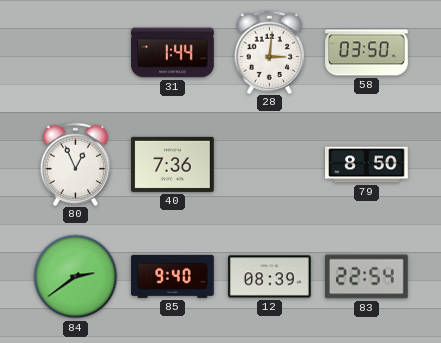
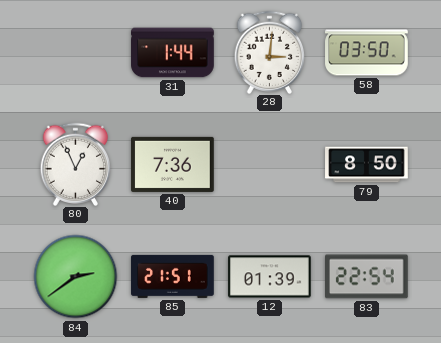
85: 9:40 -> 21:51
12: 08:39 -> 01:39
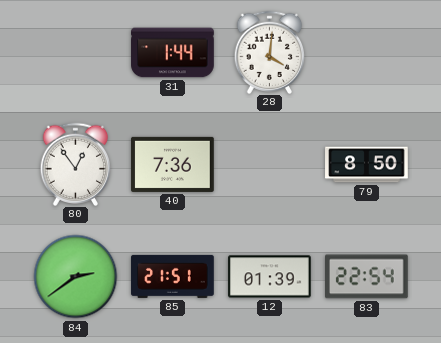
28: 3:01 -> 4:01
58: 03:50 -> none
80: 12:56 -> 12:54
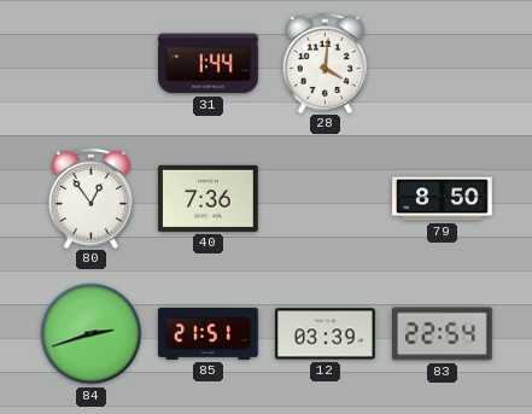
84: 2:39 -> 2:42
12: 01:39 -> 03:39
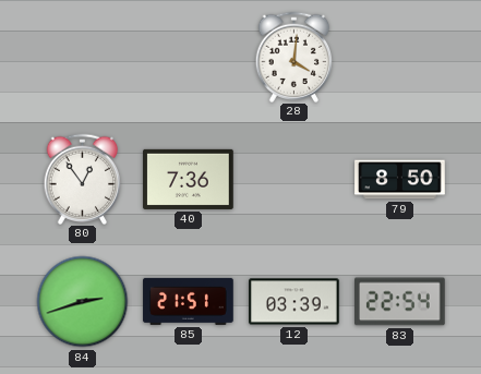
31: 1:44 -> none
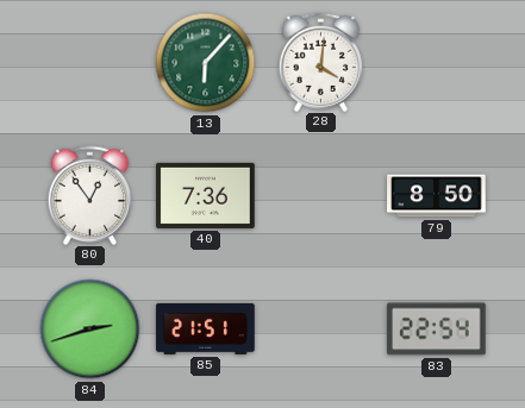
13: none -> 6:07
12: 03:39 -> none
